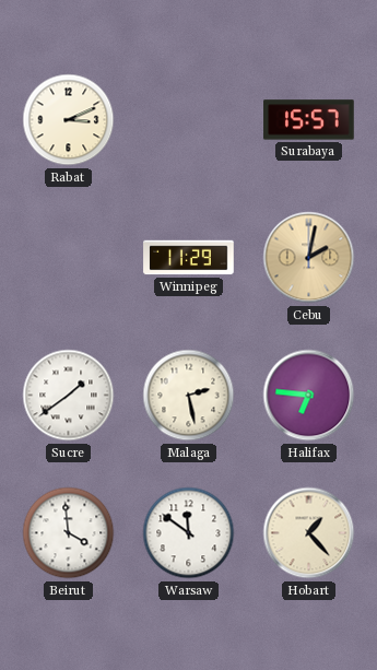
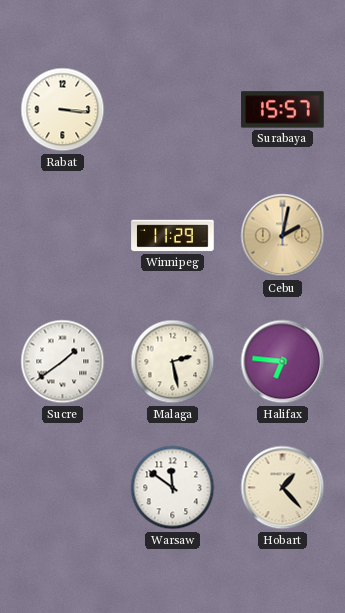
Rabat: 3:11 -> 3:16
Beirut: 3:59 -> none
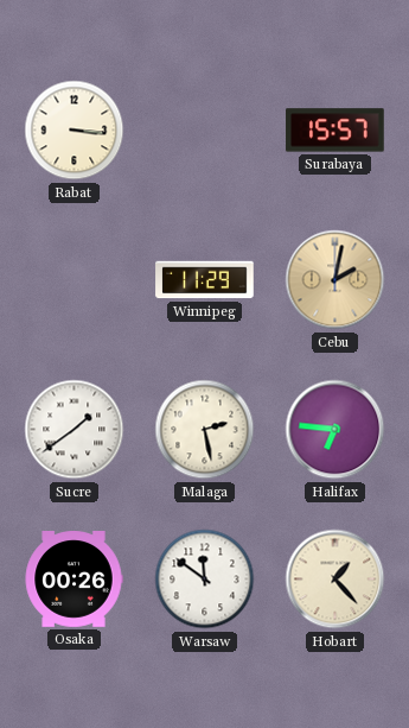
Osaka: none -> 00:26
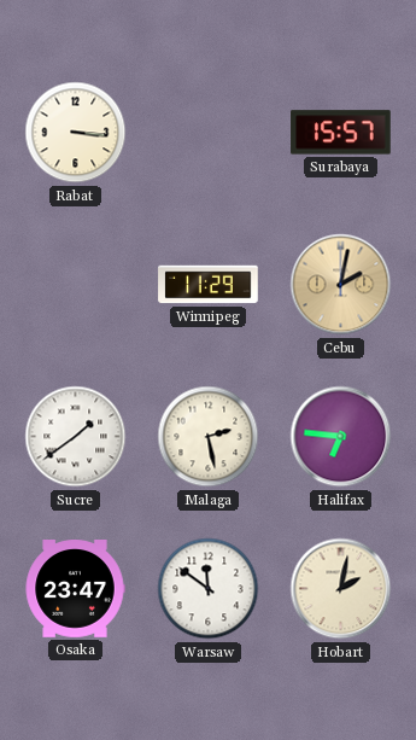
Osaka: 00:26 -> 23:47
Hobart: 1:23 -> 2:02
